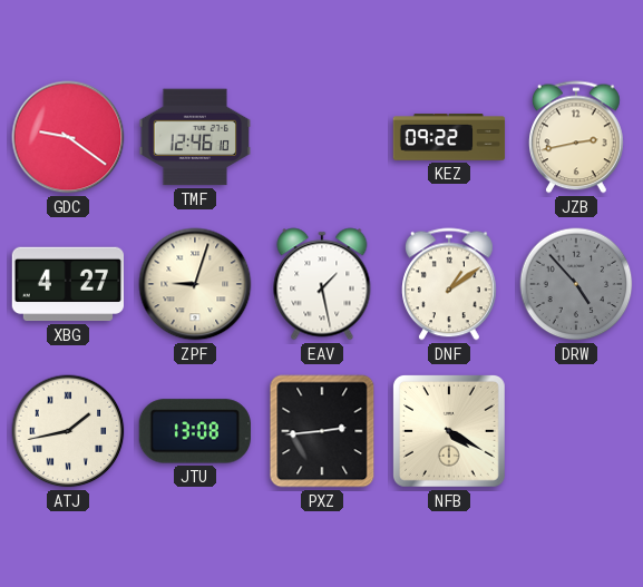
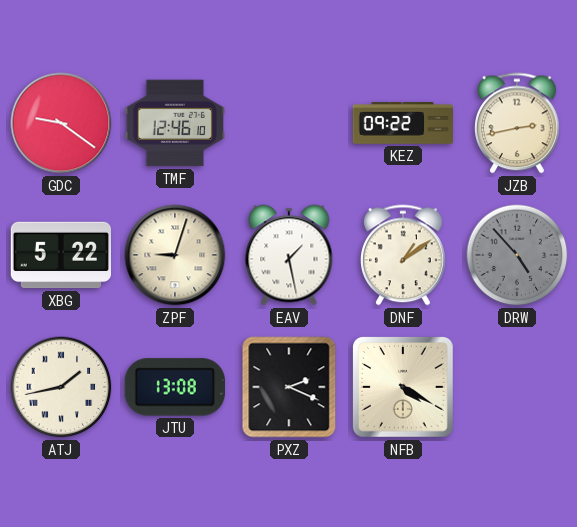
XBG: 4:27 -> 5:22
PXZ: 2:44 -> 2:19
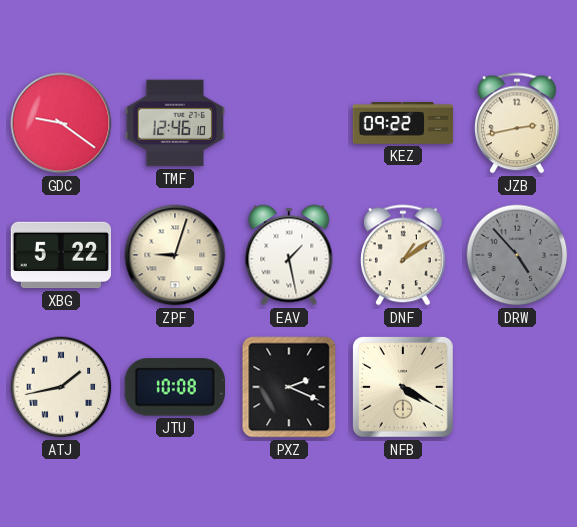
JTU: 13:08 -> 10:08
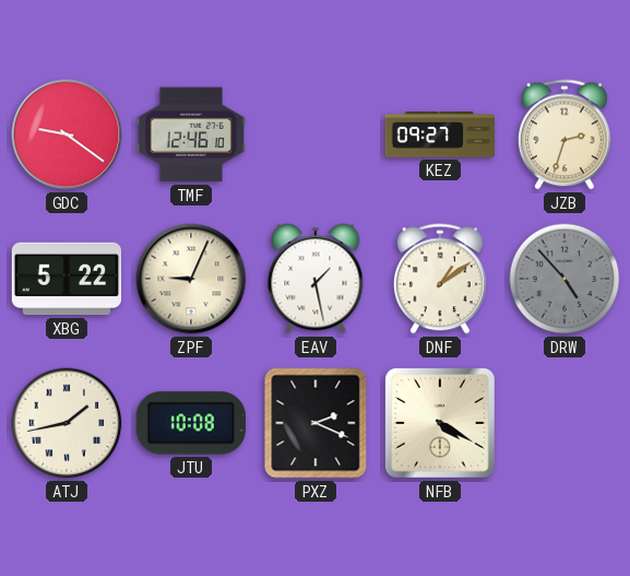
KEZ: 09:22 -> 09:27
JZB: 2:43 -> 2:33
ZPF: 9:03 -> 9:04
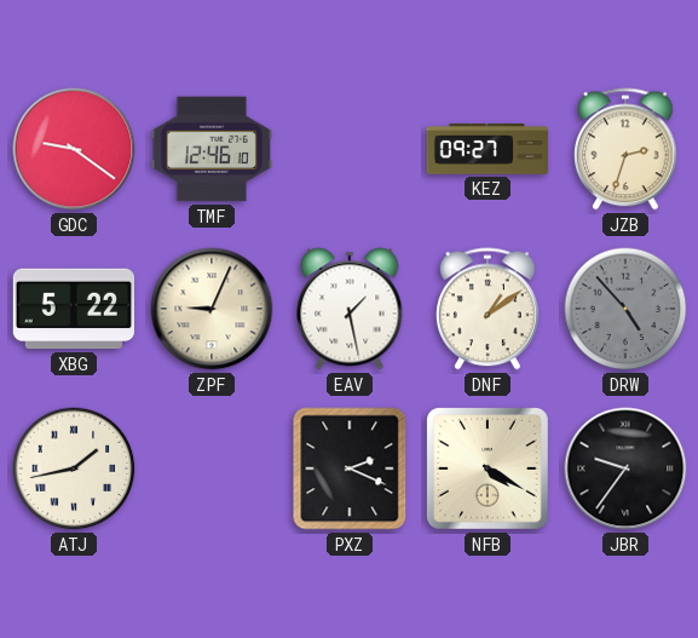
JTU: 10:08 -> none
JBR: none -> 9:36
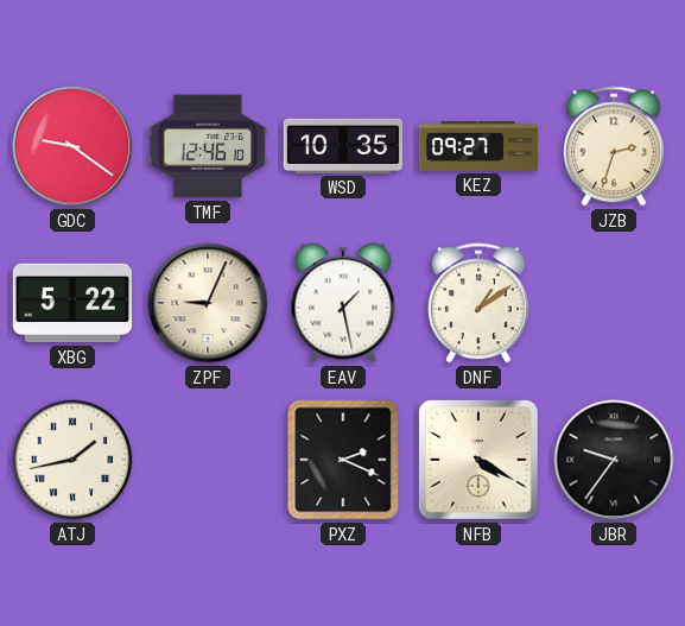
WSD: none -> 10:35
DRW: 4:53 -> none
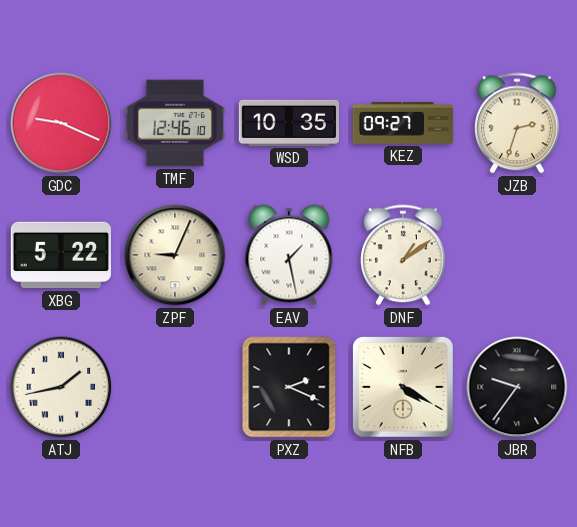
GDC: 9:21 -> 9:19
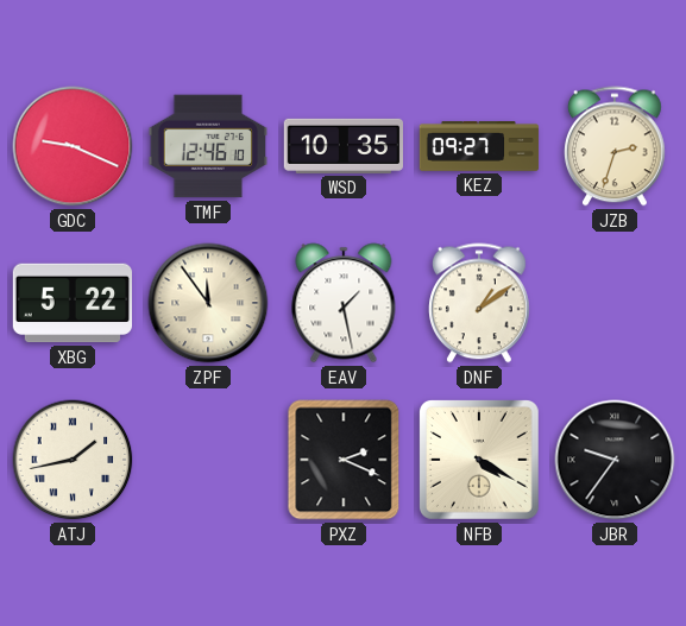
ZPF: 9:04 -> 11:54
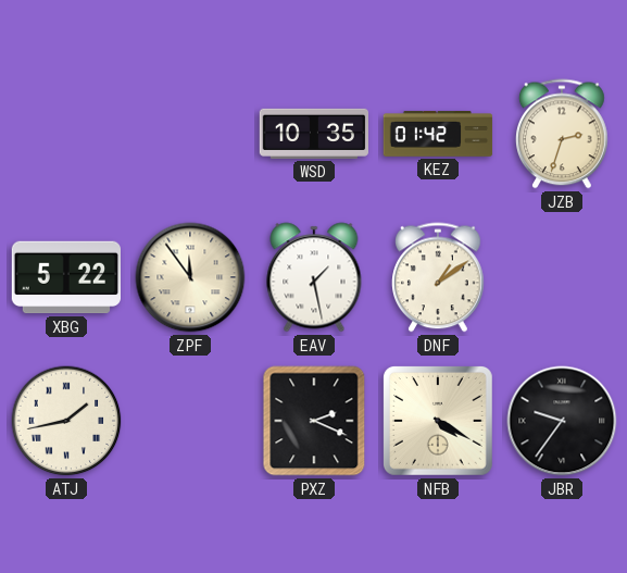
GDC: 9:19 -> none
TMF: 12:46 -> none
KEZ: 09:27 -> 01:42
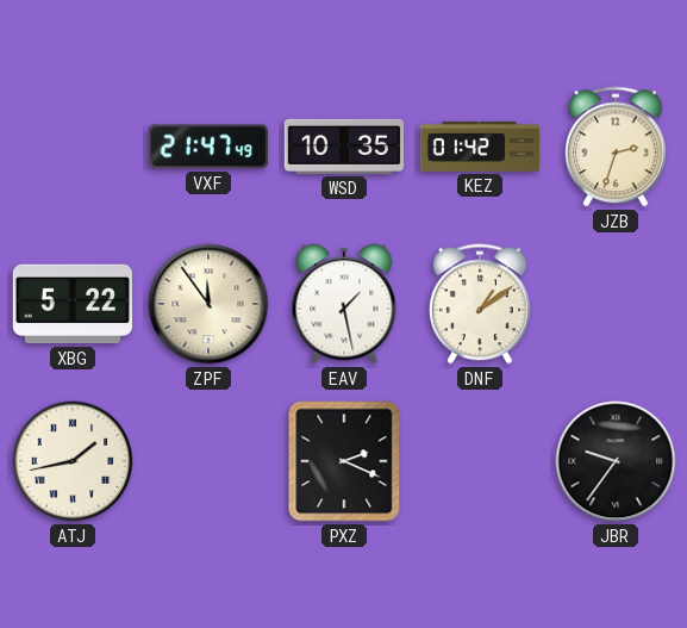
VXF: none -> 21:47
NFB: 4:20 -> none
